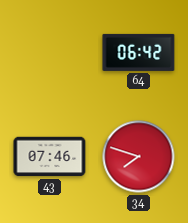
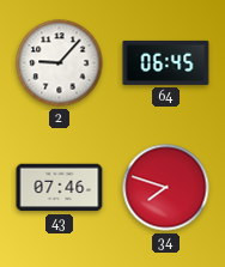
2: none -> 9:07
64: 06:42 -> 06:45
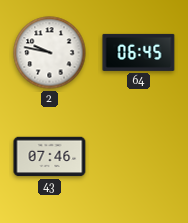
2: 9:07 -> 9:47
34: 7:48 -> none
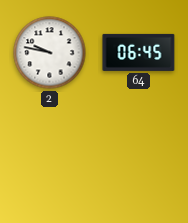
43: 07:46 -> none
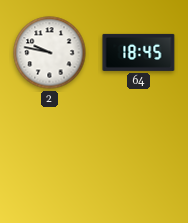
64: 06:45 -> 18:45
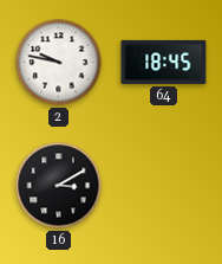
16: none -> 3:10
